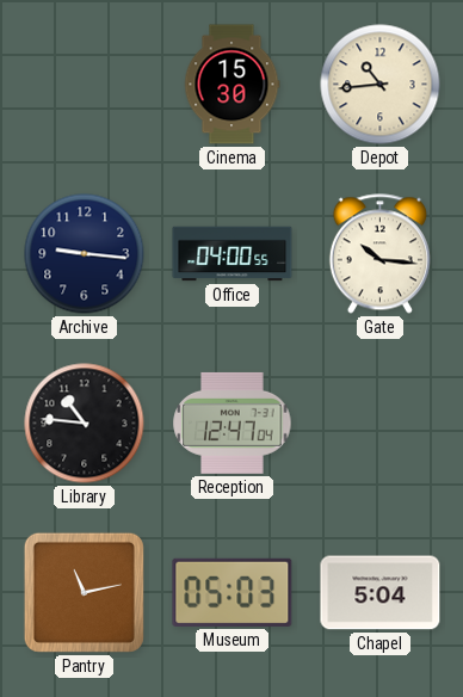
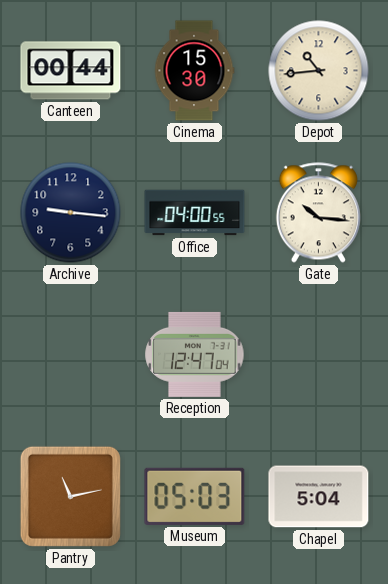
Canteen: none -> 00:44
Library: 10:46 -> none
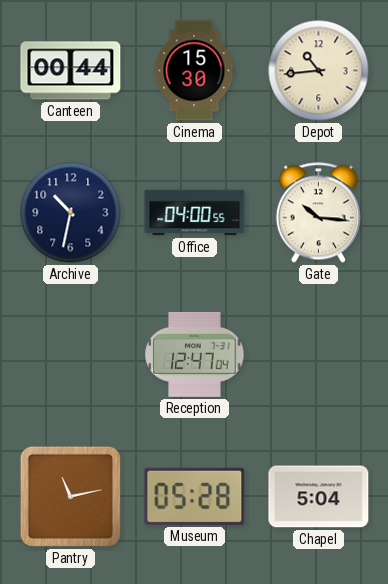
Archive: 9:16 -> 10:32
Museum: 05:03 -> 05:28
